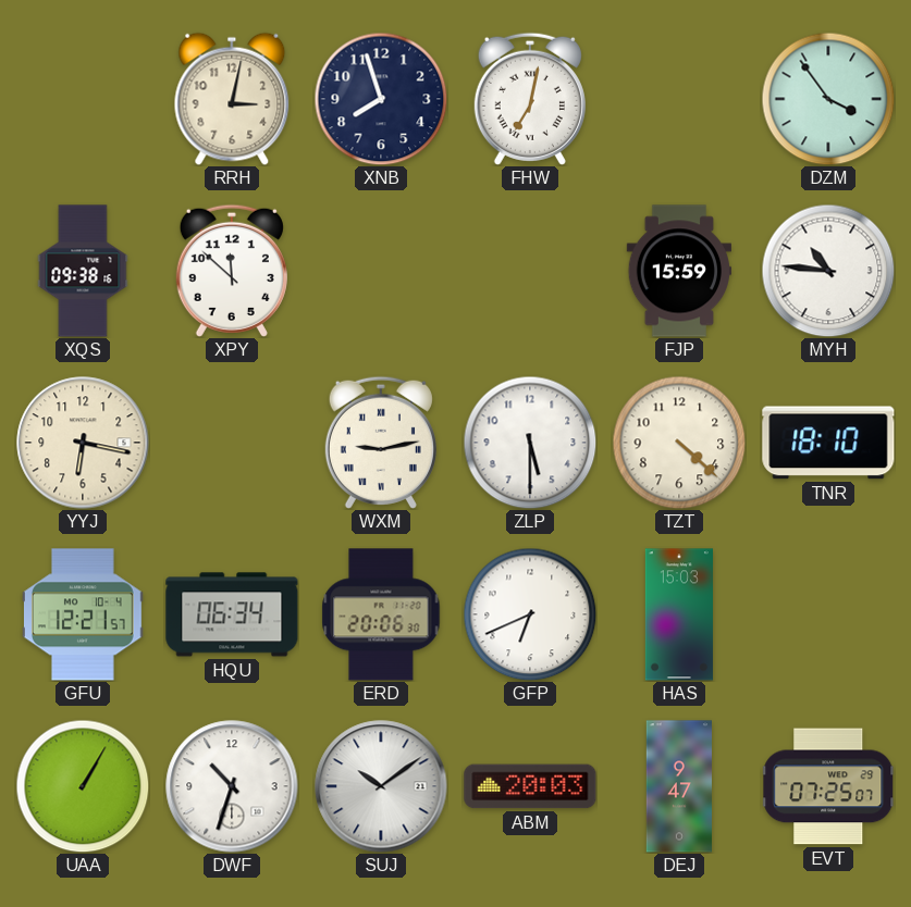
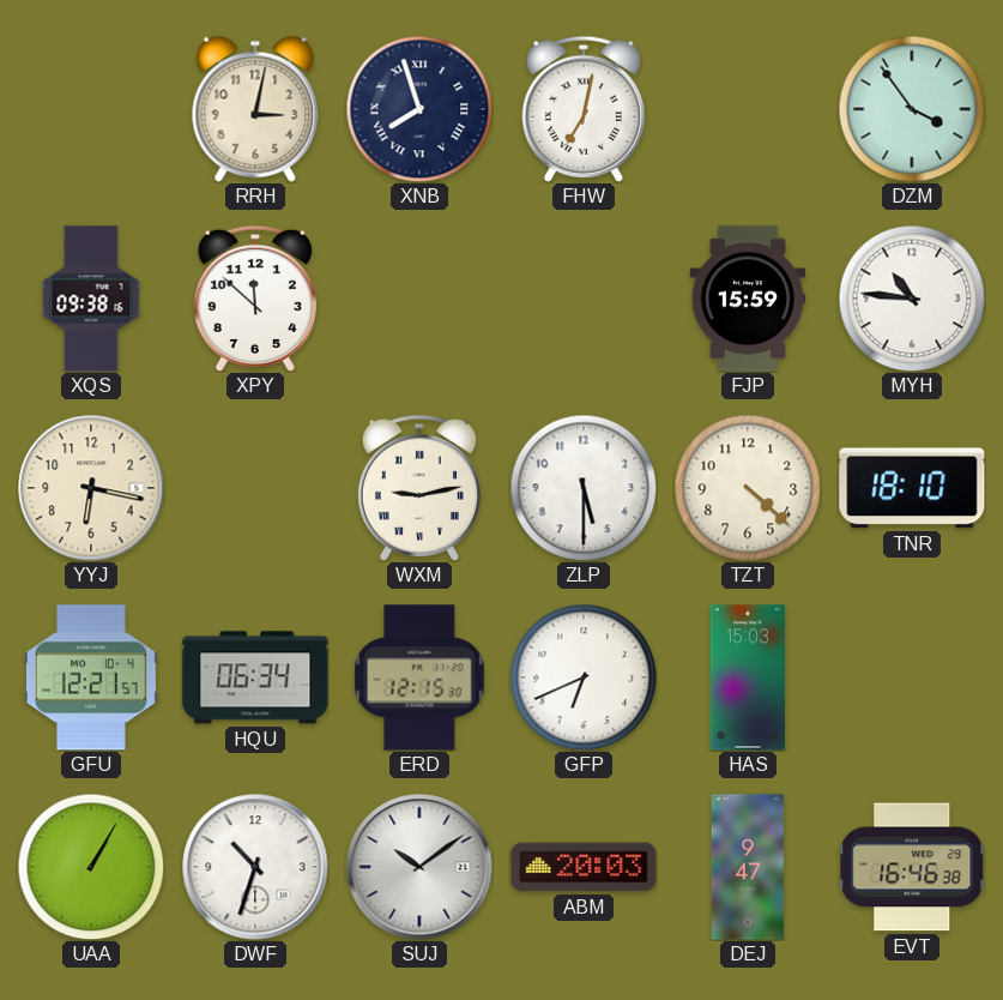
XNB numerals: Arabic -> Roman
ERD: 20:06 -> 12:15
EVT: 07:25 -> 16:46
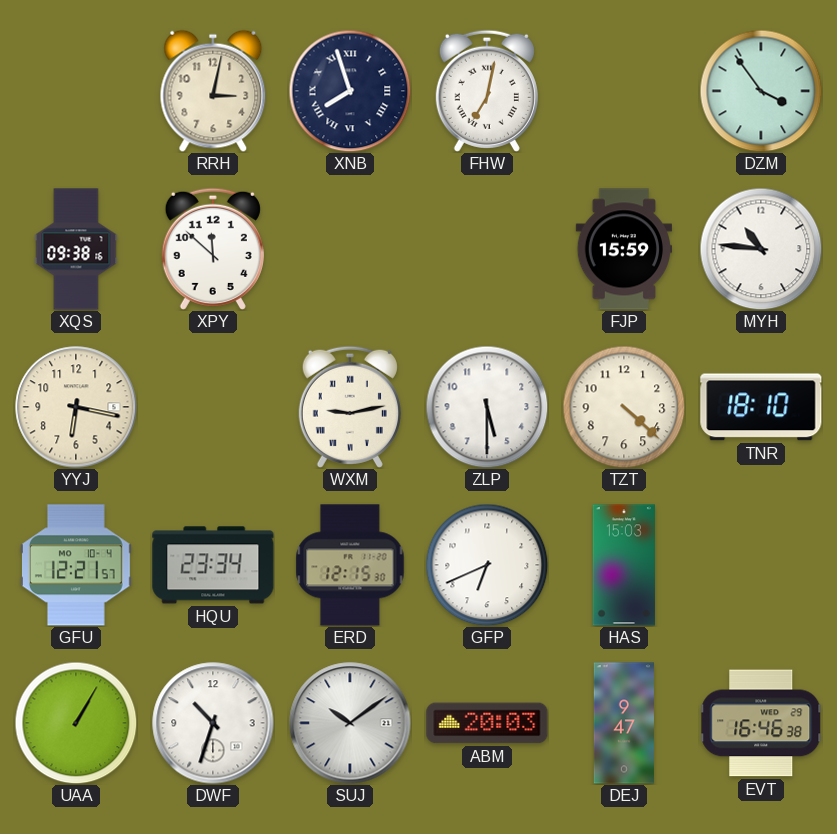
HQU: 06:34 -> 23:34
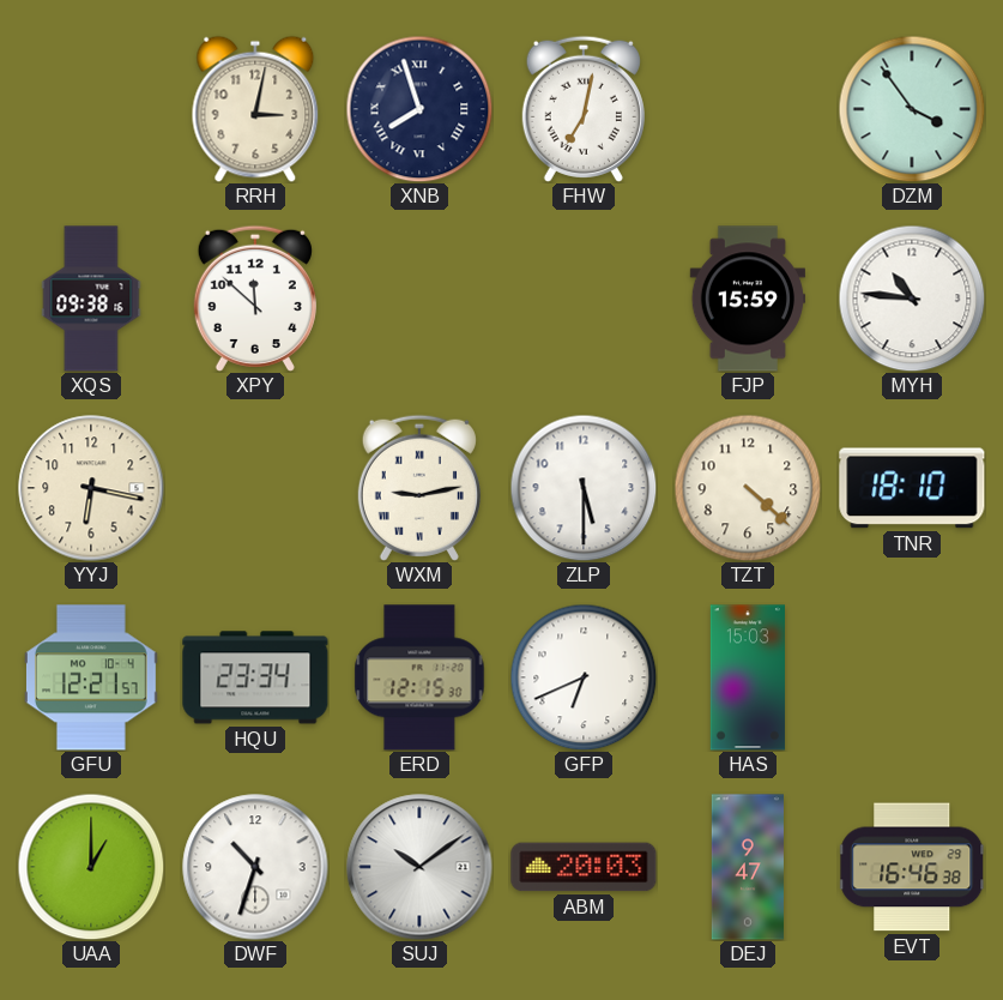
UAA: 1:05 -> 1:00
